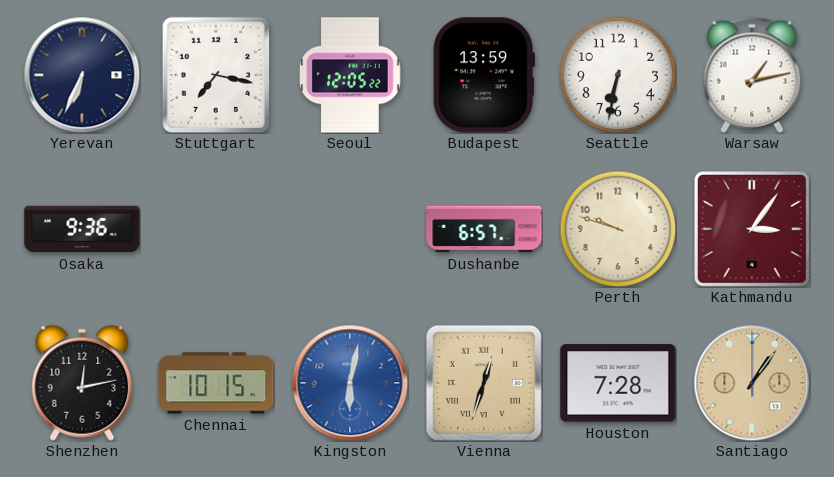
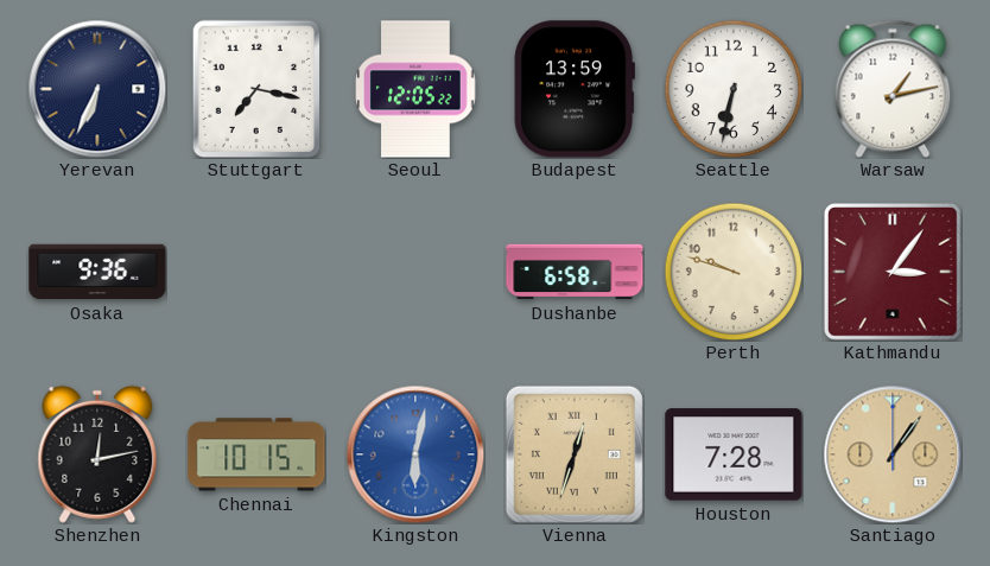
Dushanbe: 6:57 -> 6:58
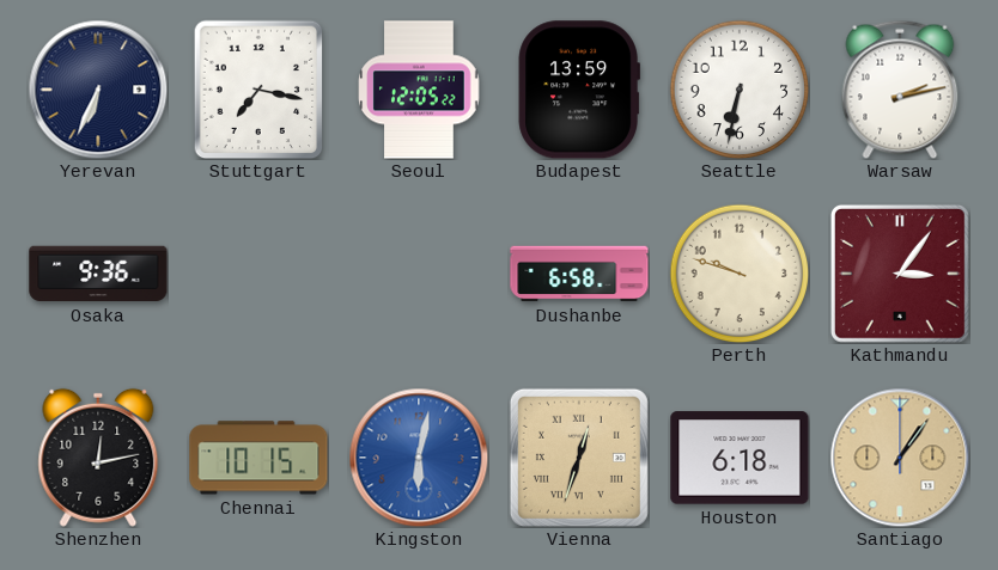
Warsaw: 1:13 -> 2:13
Houston: 7:28 -> 6:18
